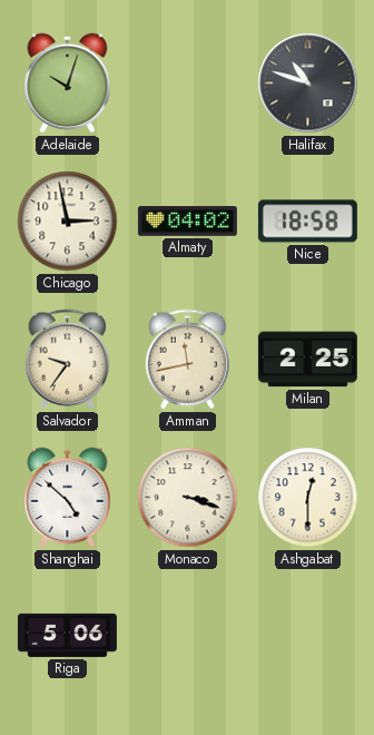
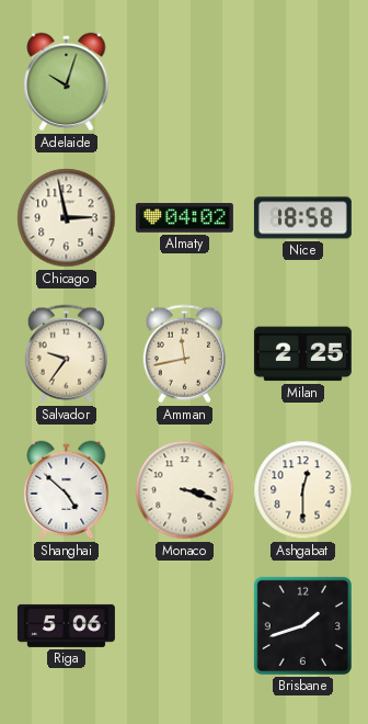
Halifax: 10:48 -> none
Brisbane: none -> 1:42
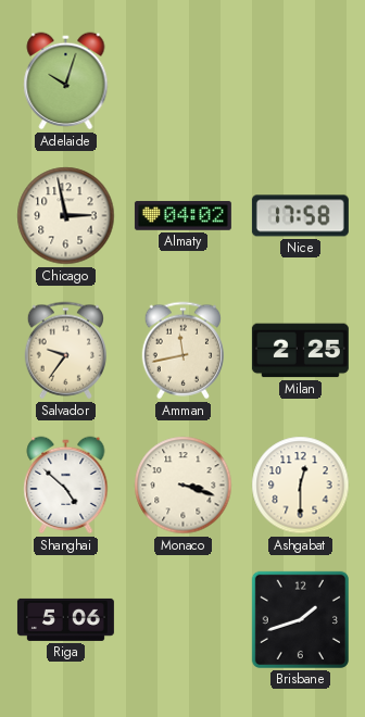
Nice: 18:58 -> 17:58
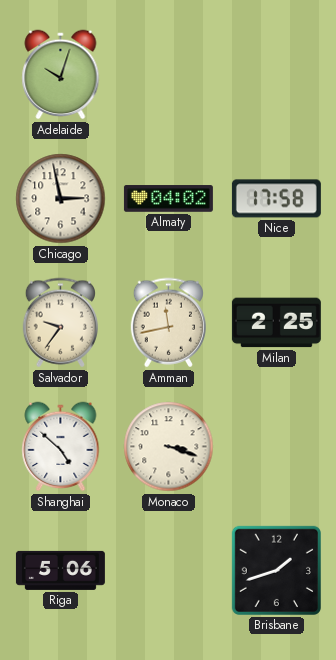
Ashgabat: 12:30 -> none
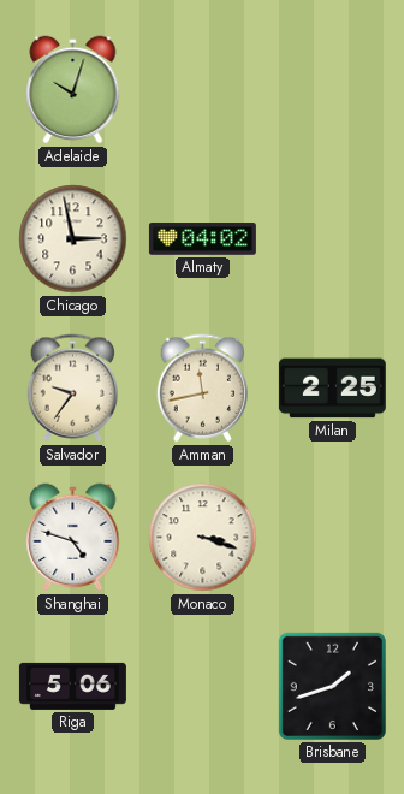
Nice: 17:58 -> none
Shanghai: 4:52 -> 4:48
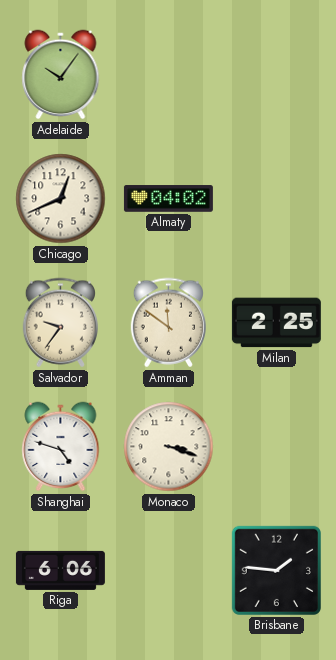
Adelaide: 10:03 -> 10:06
Chicago: 2:58 -> 12:41
Amman: 11:43 -> 11:51
Riga: 5:06 -> 6:06
Brisbane: 1:42 -> 1:46
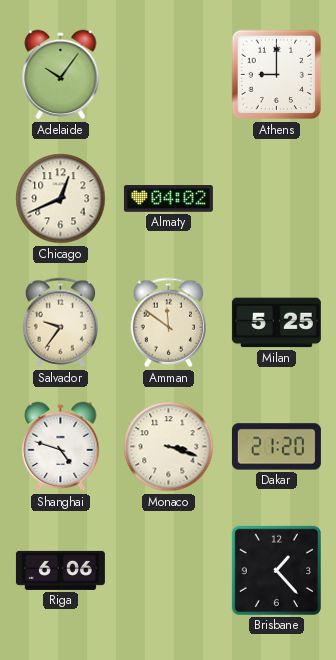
Athens: none -> 9:00
Milan: 2:25 -> 5:25
Dakar: none -> 21:20
Brisbane: 1:46 -> 1:23
